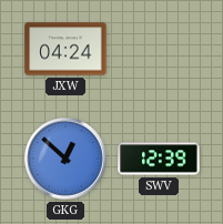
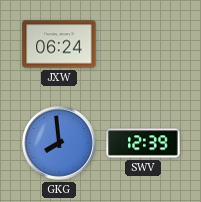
JXW: 04:24 -> 06:24
GKG: 12:52 -> 7:59
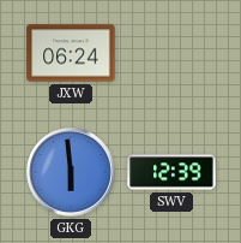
GKG: 7:59 -> 5:59
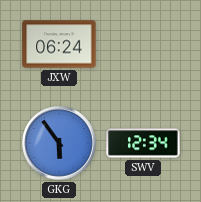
GKG: 5:59 -> 5:54
SWV: 12:39 -> 12:34
